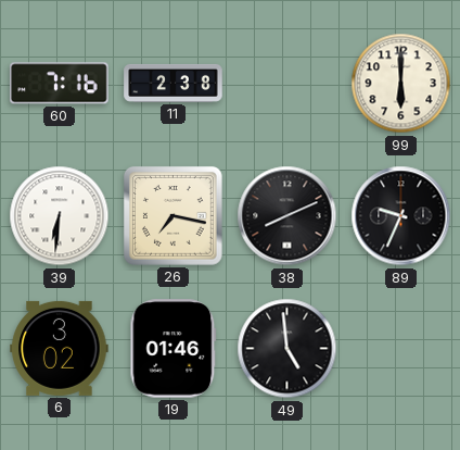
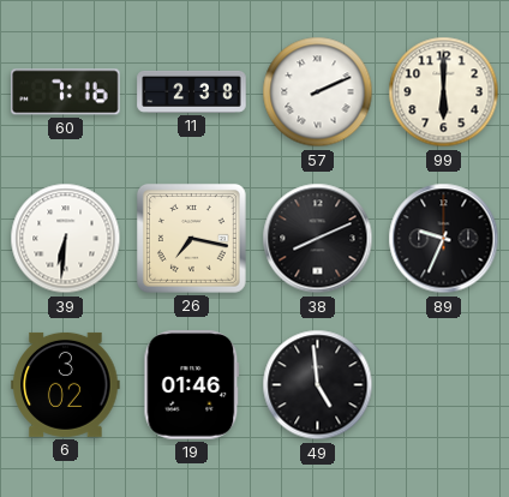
57: none -> 2:11
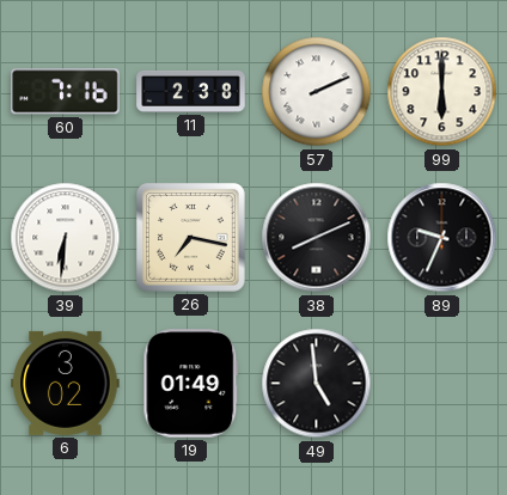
19: 01:46 -> 01:49
